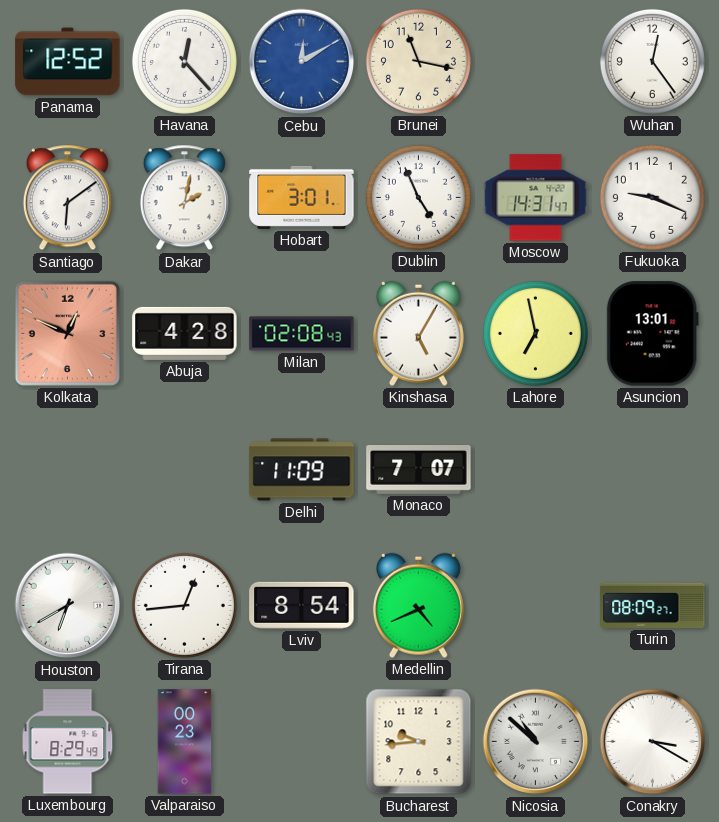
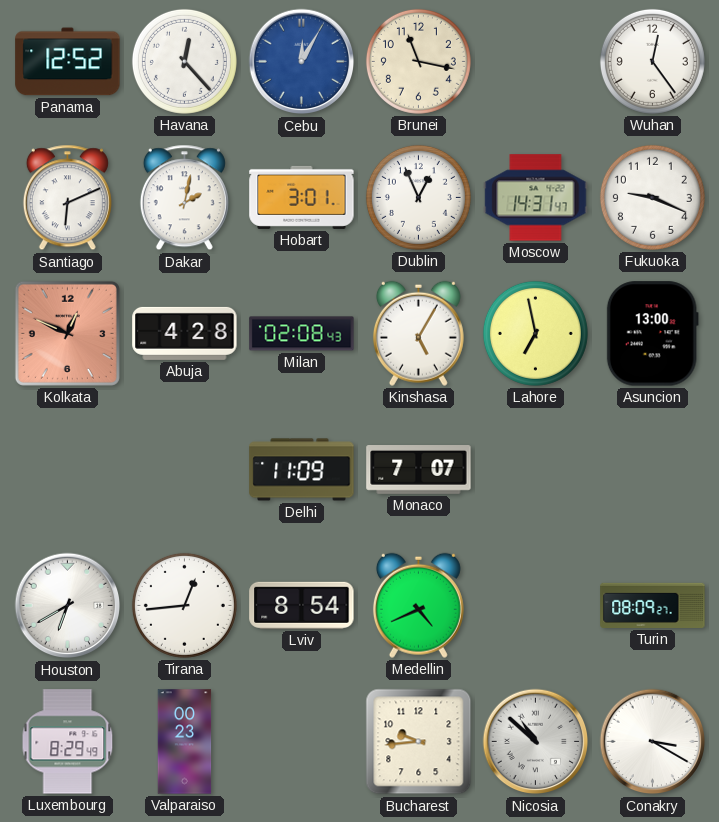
Cebu: 12:10 -> 12:05
Santiago: 6:09 -> 6:11
Dublin: 4:56 -> 12:56
Asuncion: 13:01 -> 13:00
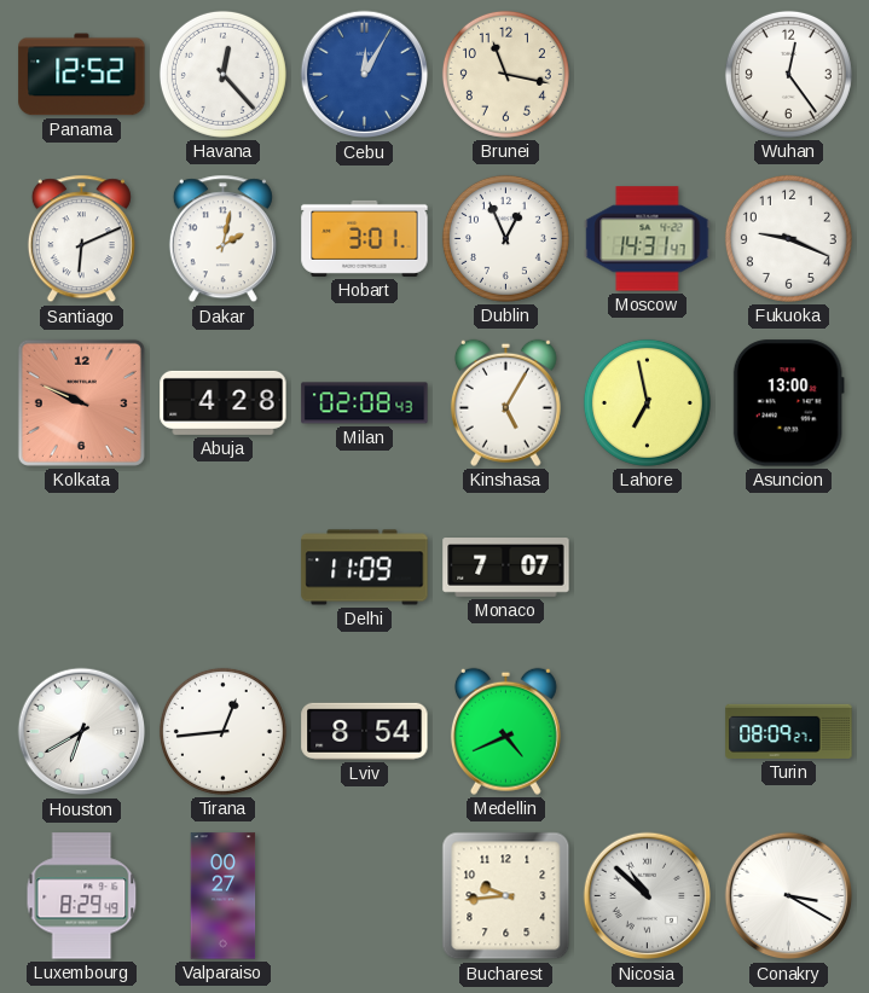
Kolkata: 12:49 -> 9:49
Valparaiso: 00:23 -> 00:27
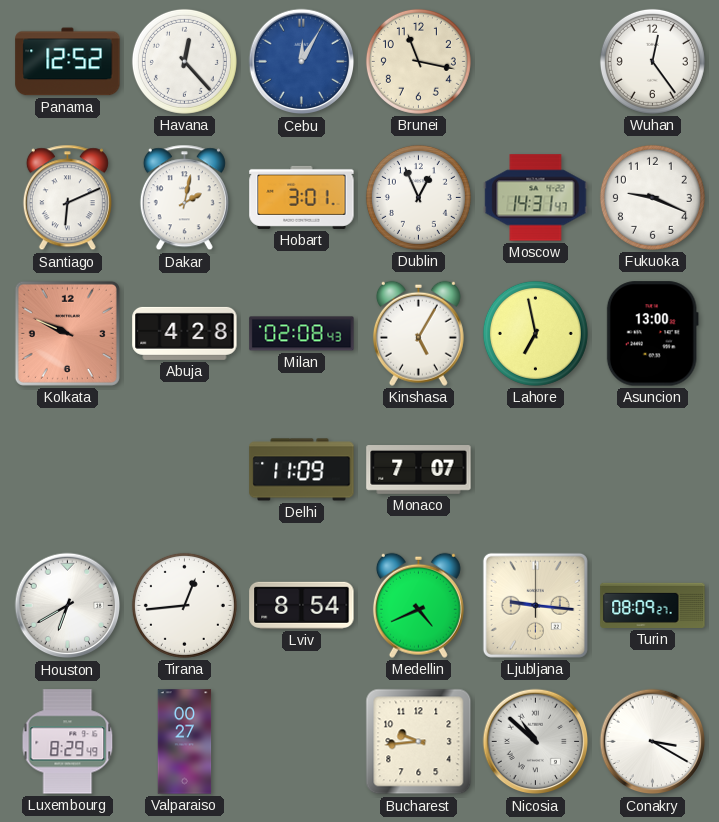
Ljubljana: none -> 9:16
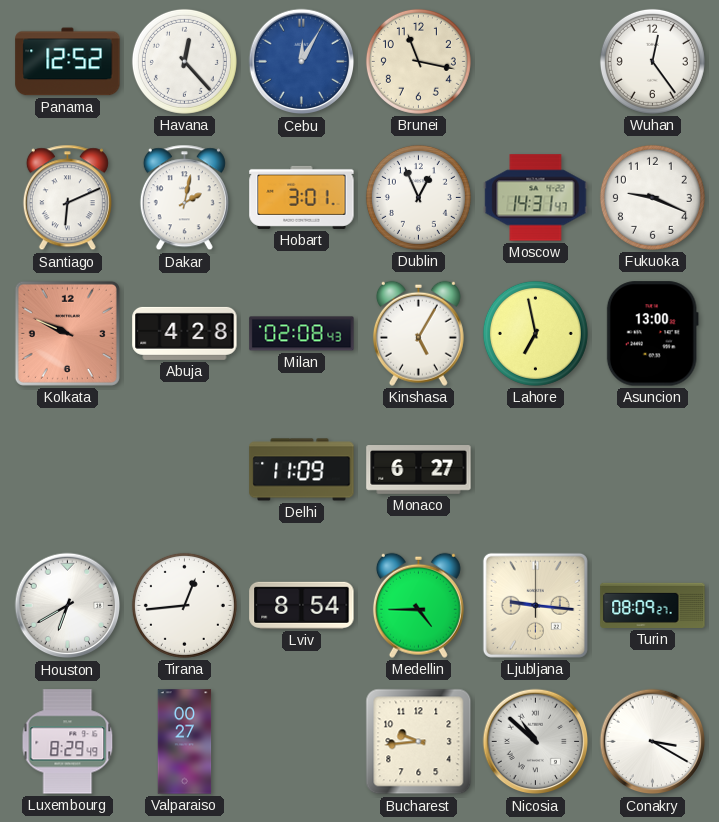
Monaco: 7:07 -> 6:27
Medellin: 4:41 -> 4:45
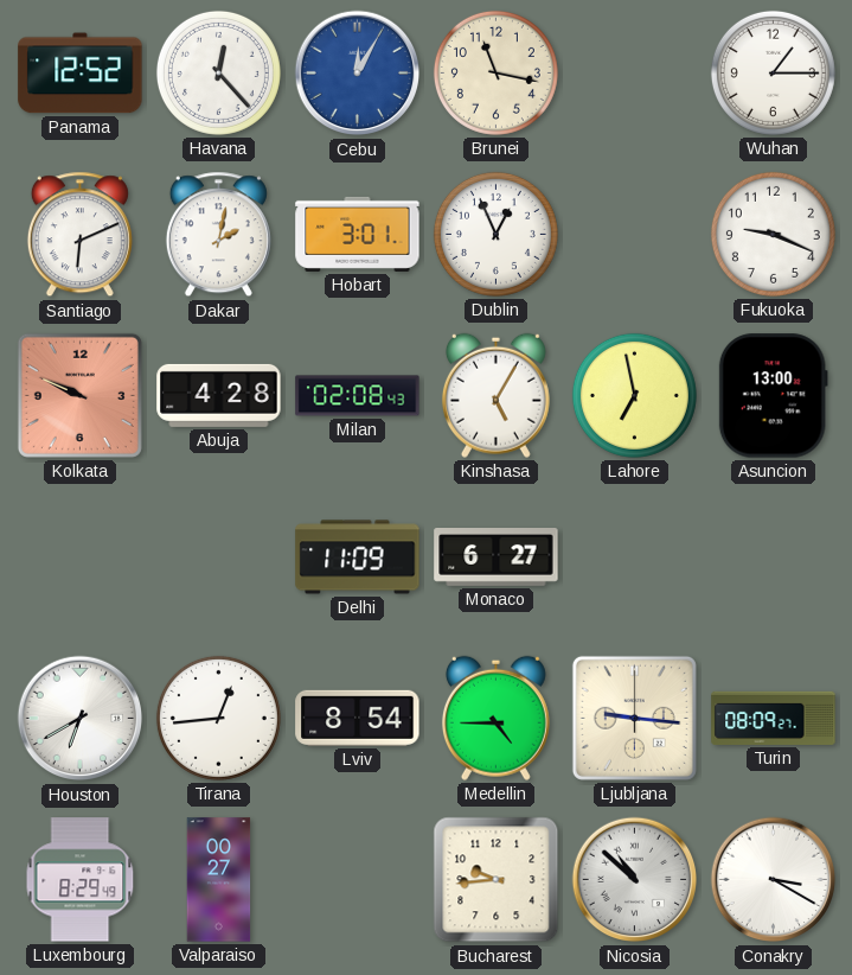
Wuhan: 12:24 -> 1:15
Moscow: 14:31 -> none
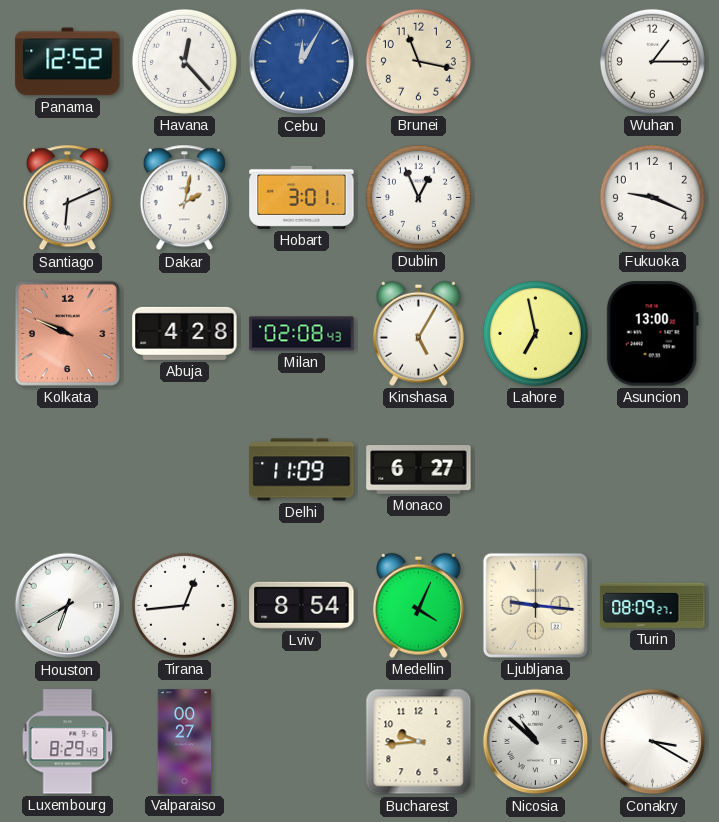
Medellin: 4:45 -> 4:04
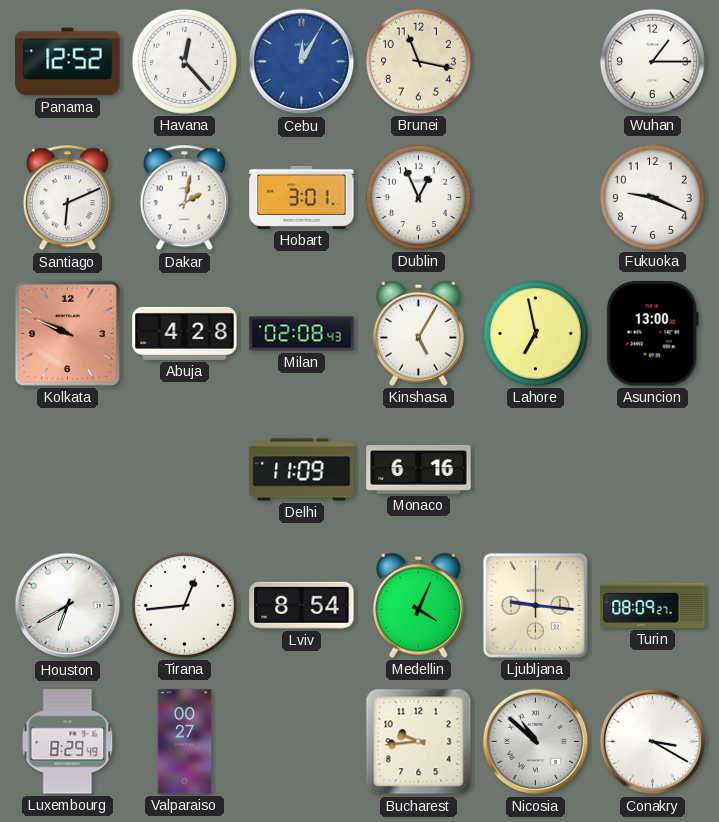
Monaco: 6:27 -> 6:16
